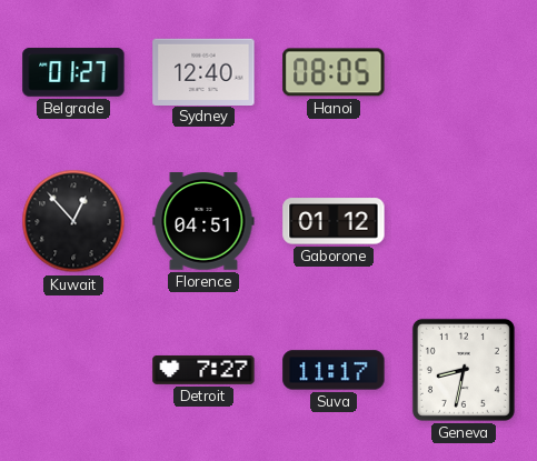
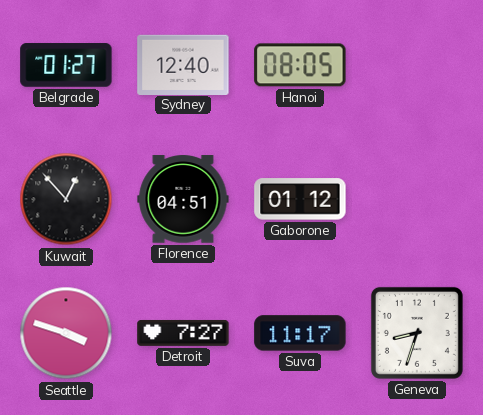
Seattle: none -> 3:48
Geneva: 8:32 -> 8:33
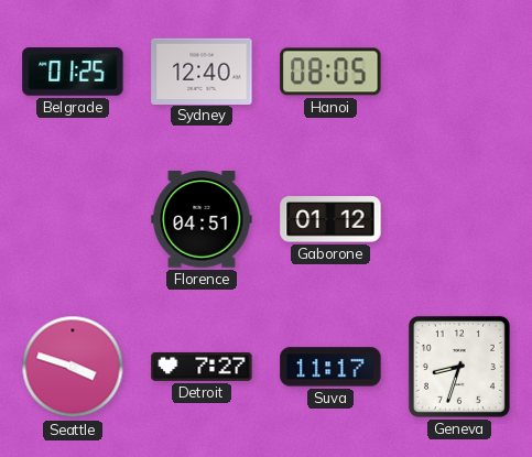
Belgrade: 01:27 -> 01:25
Kuwait: 12:53 -> none
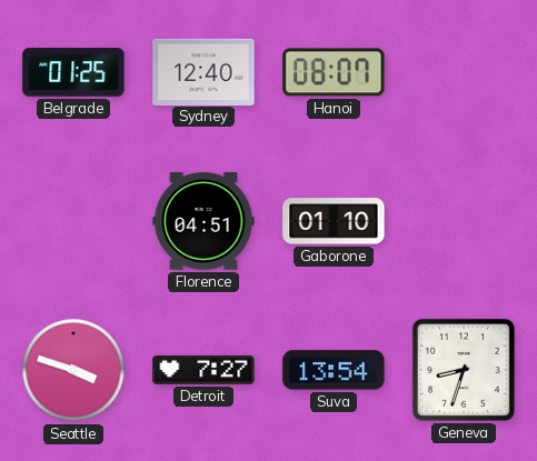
Hanoi: 08:05 -> 08:07
Gaborone: 01:12 -> 01:10
Suva: 11:17 -> 13:54
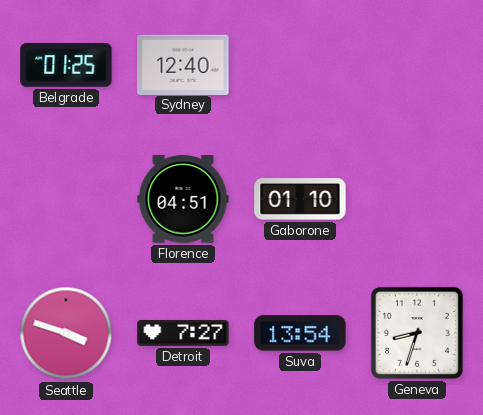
Hanoi: 08:07 -> none
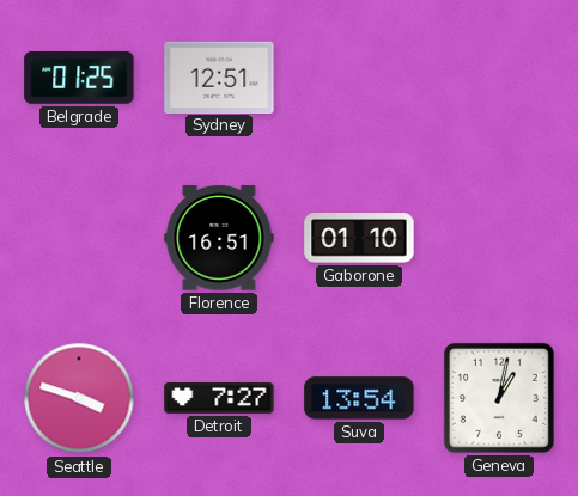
Sydney: 12:40 -> 12:51
Florence: 04:51 -> 16:51
Geneva: 8:33 -> 1:02
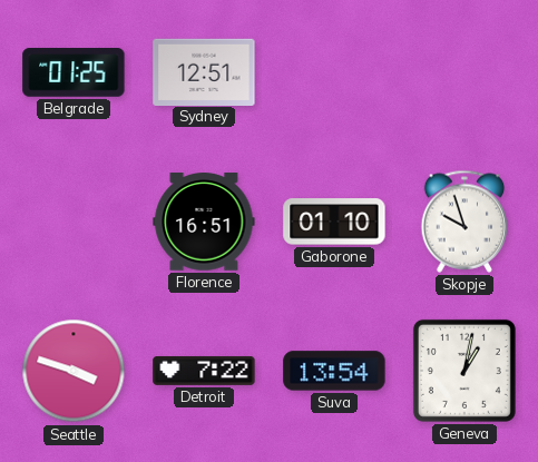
Skopje: none -> 9:57
Detroit: 7:27 -> 7:22
